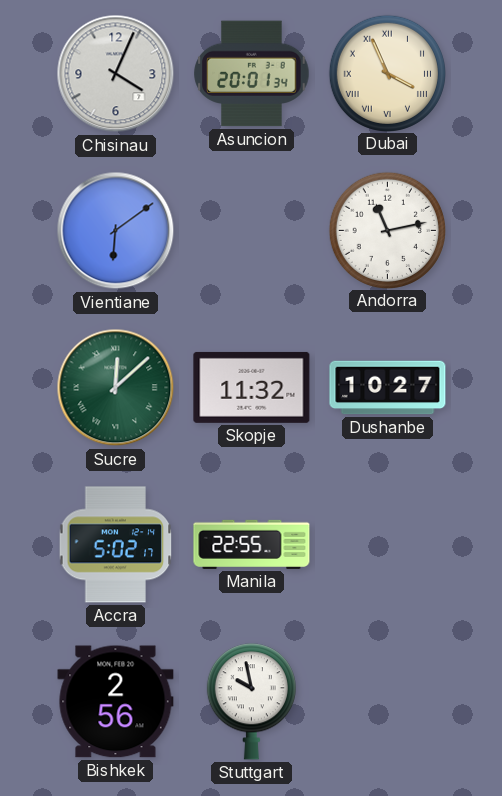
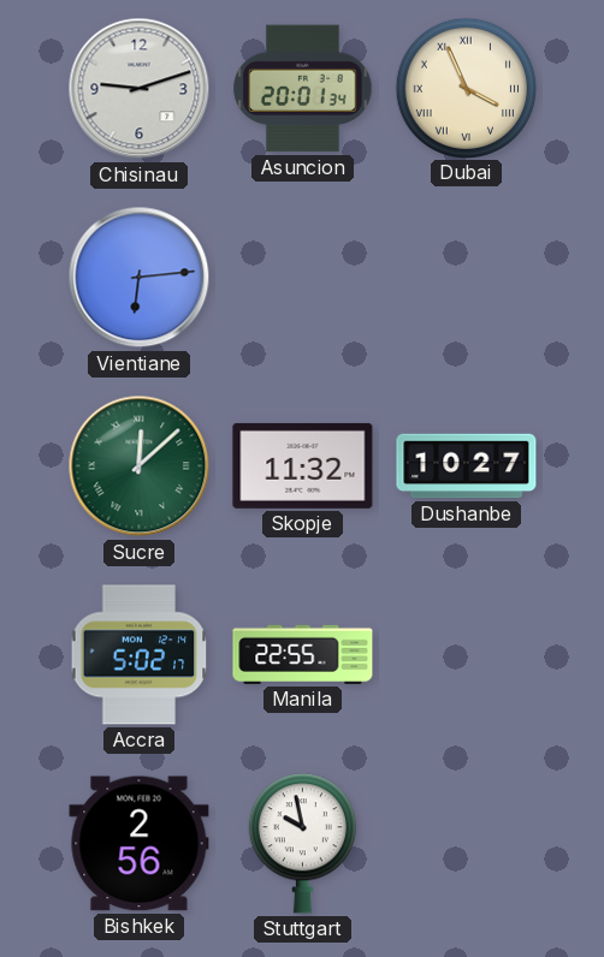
Chisinau: 4:04 -> 9:12
Vientiane: 6:09 -> 6:14
Andorra: 11:13 -> none
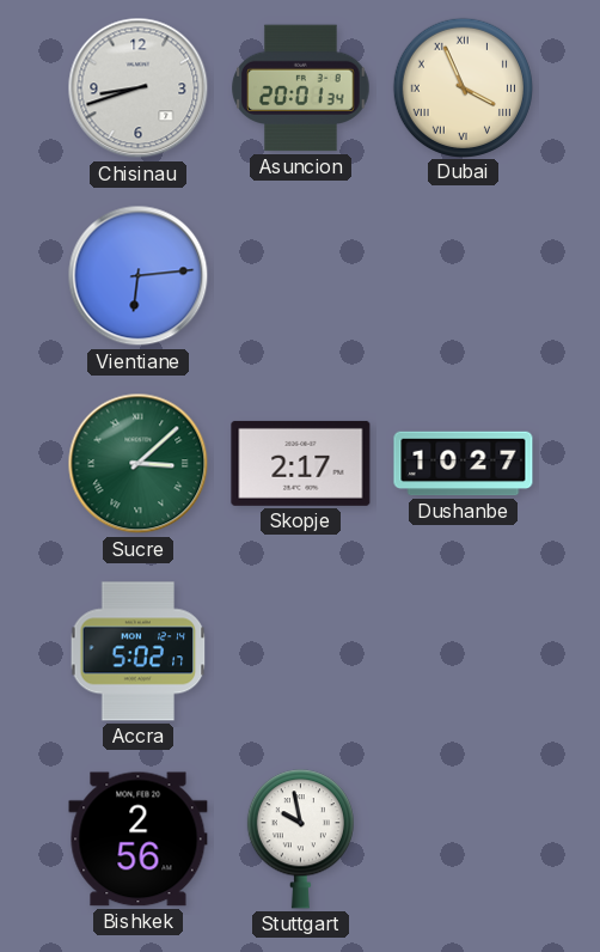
Chisinau: 9:12 -> 8:42
Sucre: 12:08 -> 3:08
Skopje: 11:32 -> 2:17
Manila: 22:55 -> none
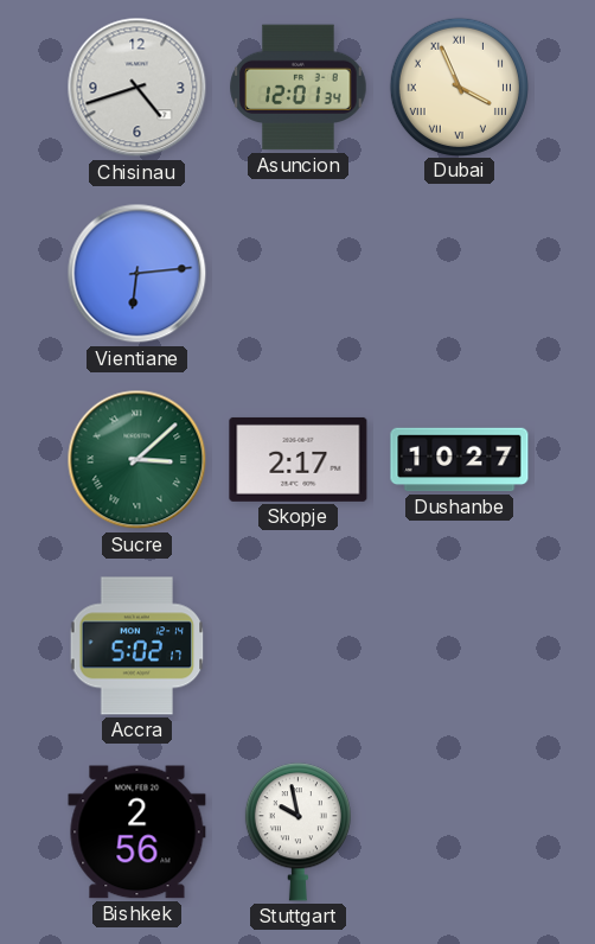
Chisinau: 8:42 -> 4:42
Asuncion: 20:01 -> 12:01
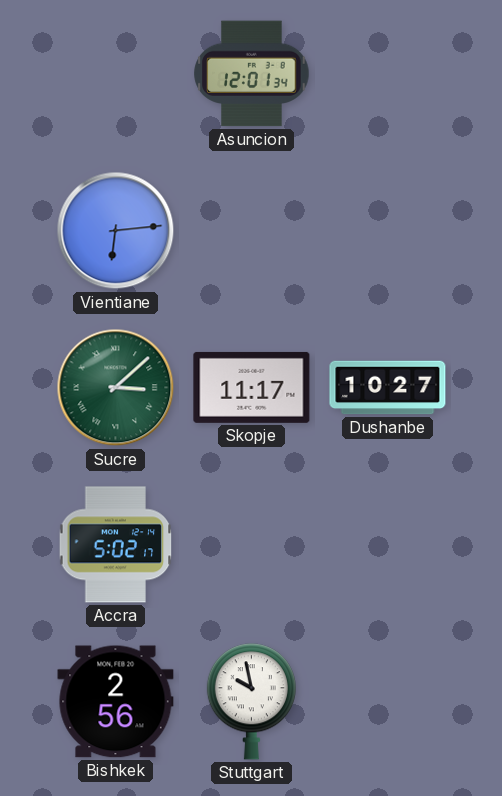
Chisinau: 4:42 -> none
Dubai: 3:56 -> none
Skopje: 2:17 -> 11:17
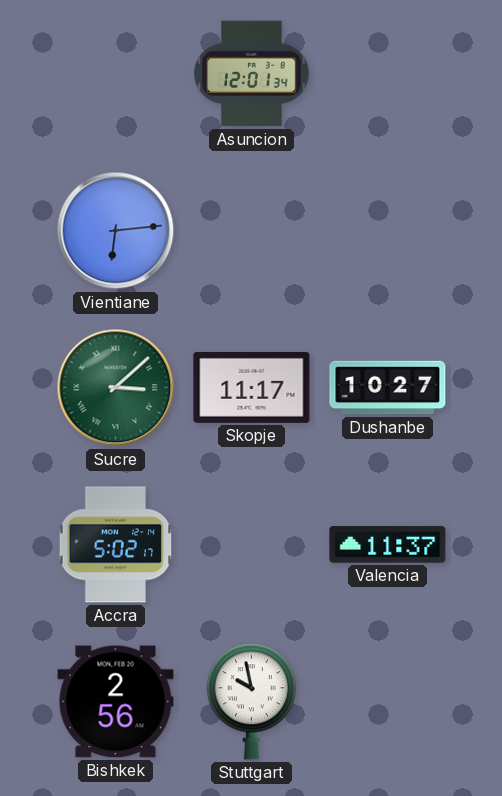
Valencia: none -> 11:37
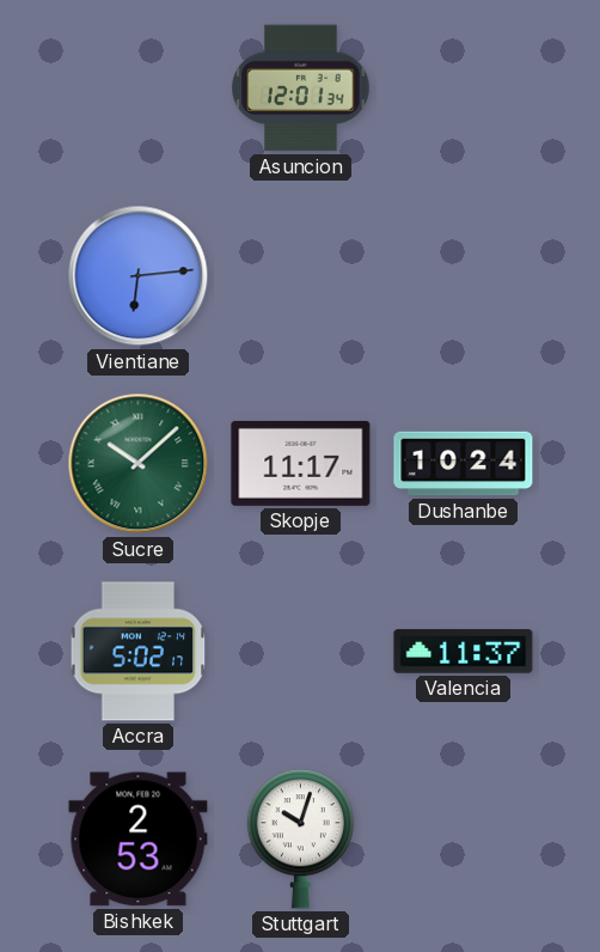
Sucre: 3:08 -> 10:08
Dushanbe: 10:27 -> 10:24
Bishkek: 2:56 -> 2:53
Stuttgart: 9:58 -> 10:03
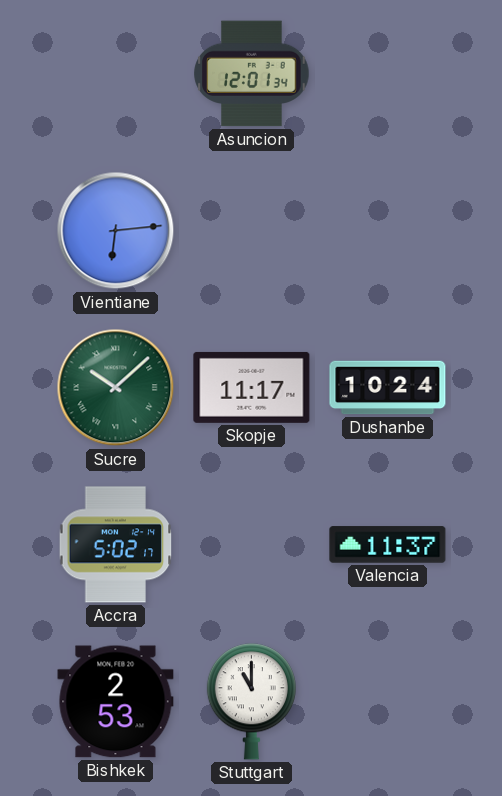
Stuttgart: 10:03 -> 11:00
